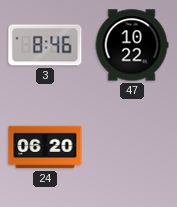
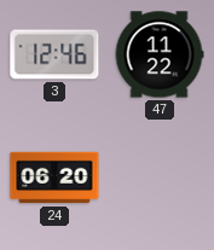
3: 8:46 -> 12:46
47: 10:22 -> 11:22
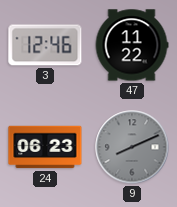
24: 06:20 -> 06:23
9: none -> 8:11
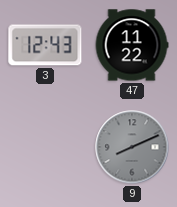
3: 12:46 -> 12:43
24: 06:23 -> none
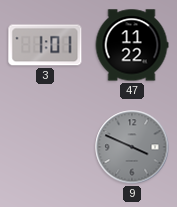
3: 12:43 -> 1:01
9: 8:11 -> 3:49
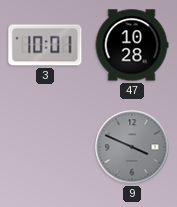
3: 1:01 -> 10:01
47: 11:22 -> 10:28
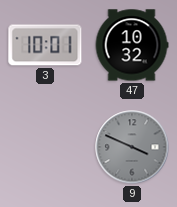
47: 10:28 -> 10:32
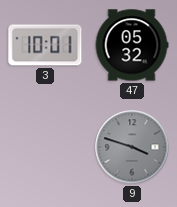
47: 10:32 -> 05:32
9: 3:49 -> 3:48
